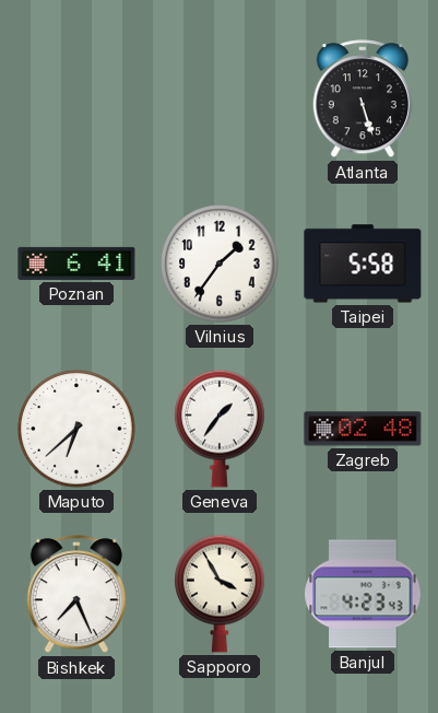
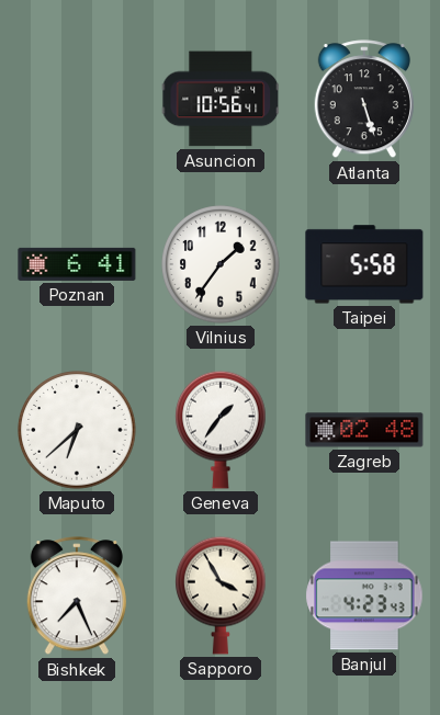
Asuncion: none -> 10:56
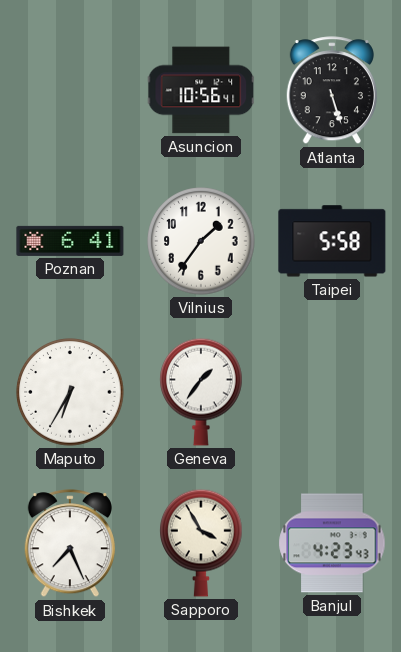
Maputo: 6:38 -> 6:35
Zagreb: 02:48 -> none
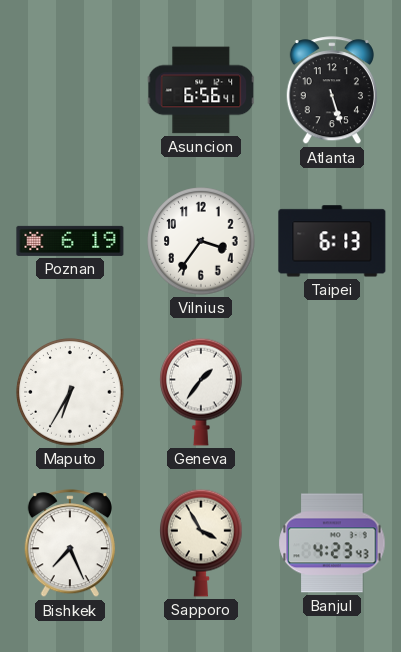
Asuncion: 10:56 -> 6:56
Poznan: 6:41 -> 6:19
Vilnius: 1:36 -> 3:36
Taipei: 5:58 -> 6:13
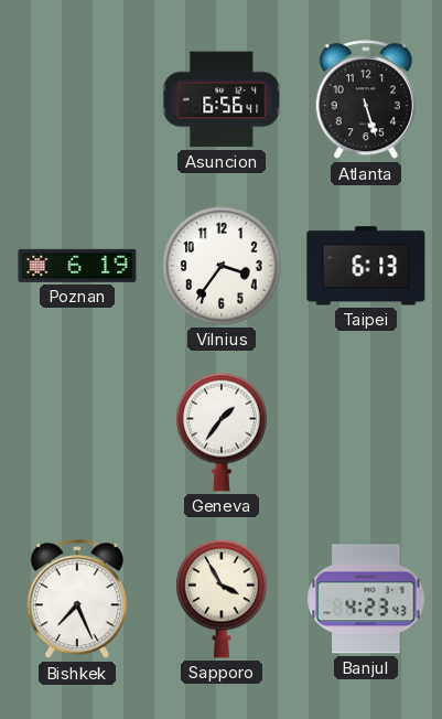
Maputo: 6:35 -> none
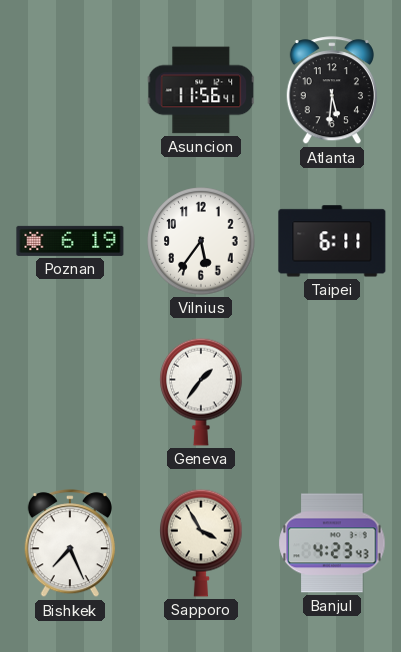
Asuncion: 6:56 -> 11:56
Atlanta: 5:27 -> 5:31
Vilnius: 3:36 -> 5:36
Taipei: 6:13 -> 6:11
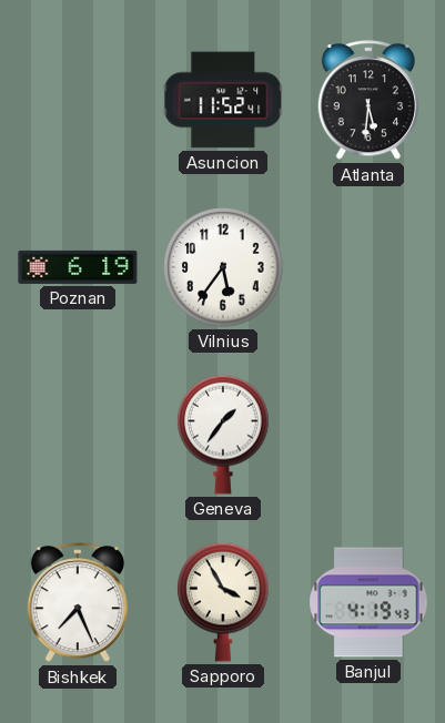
Asuncion: 11:56 -> 11:52
Taipei: 6:11 -> none
Banjul: 4:23 -> 4:19
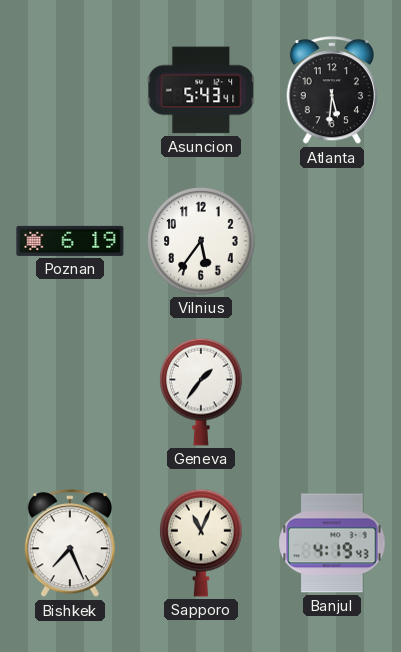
Asuncion: 11:52 -> 5:43
Sapporo: 3:55 -> 11:04
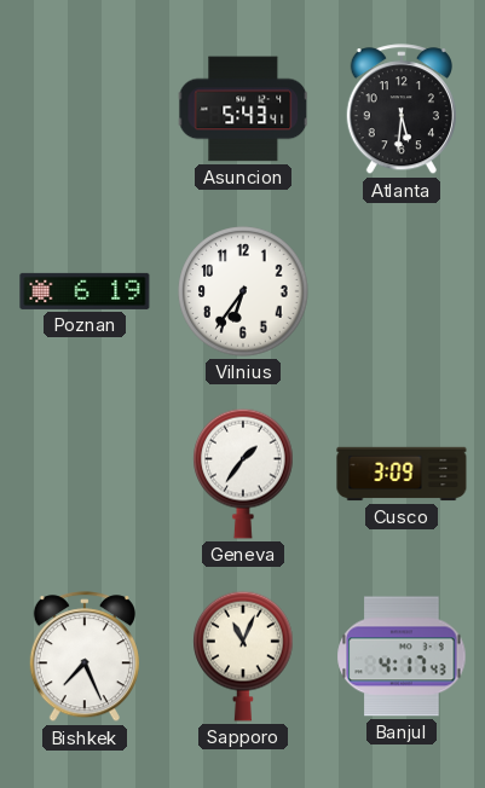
Vilnius: 5:36 -> 6:36
Cusco: none -> 3:09
Banjul: 4:19 -> 4:17
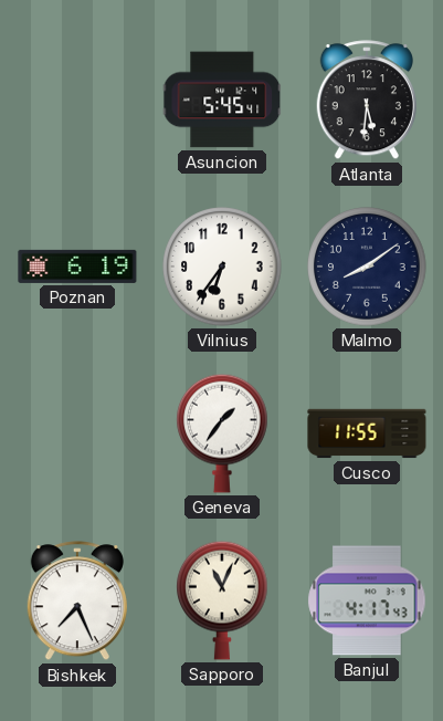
Asuncion: 5:43 -> 5:45
Malmo: none -> 8:09
Cusco: 3:09 -> 11:55
